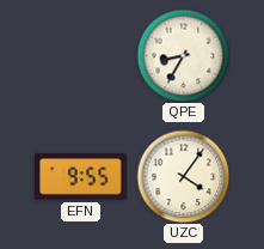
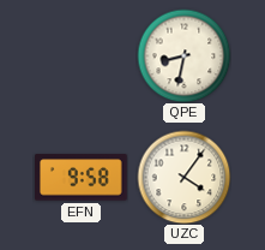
QPE: 8:35 -> 8:32
EFN: 9:55 -> 9:58
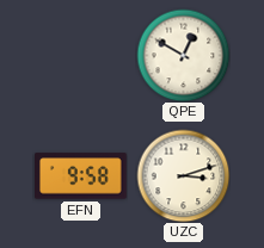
QPE: 8:32 -> 12:50
UZC: 4:06 -> 3:12
